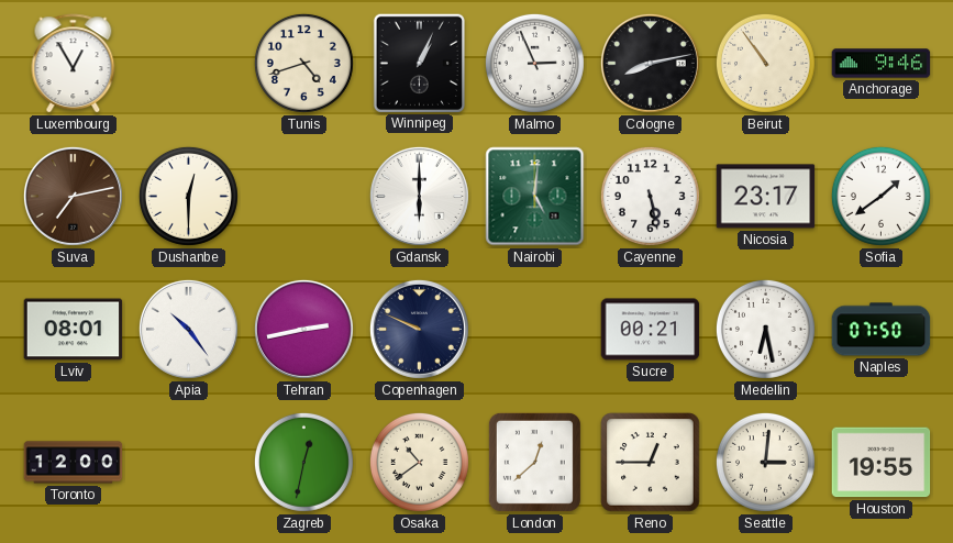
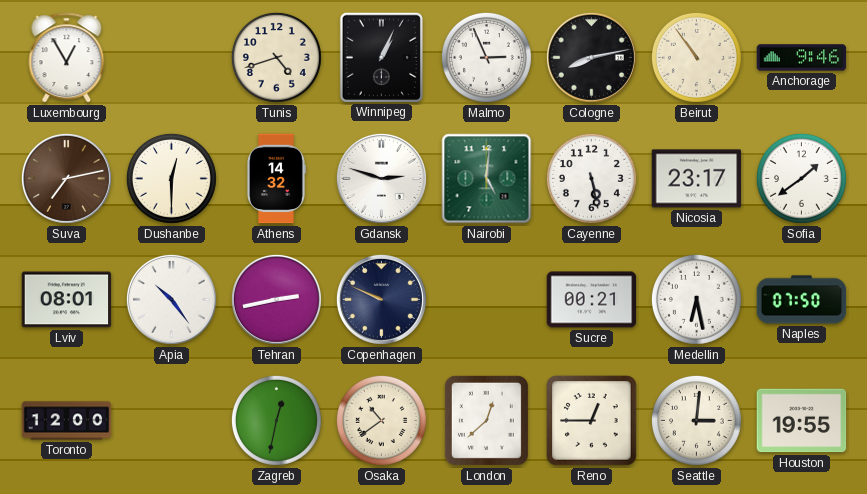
Athens: none -> 14:32
Gdansk: 6:00 -> 2:48
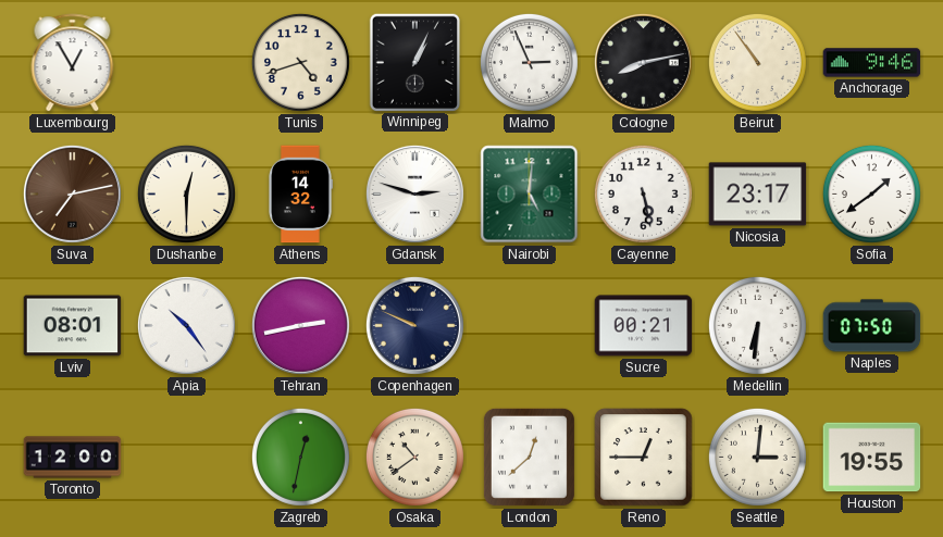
Medellin: 6:28 -> 6:31
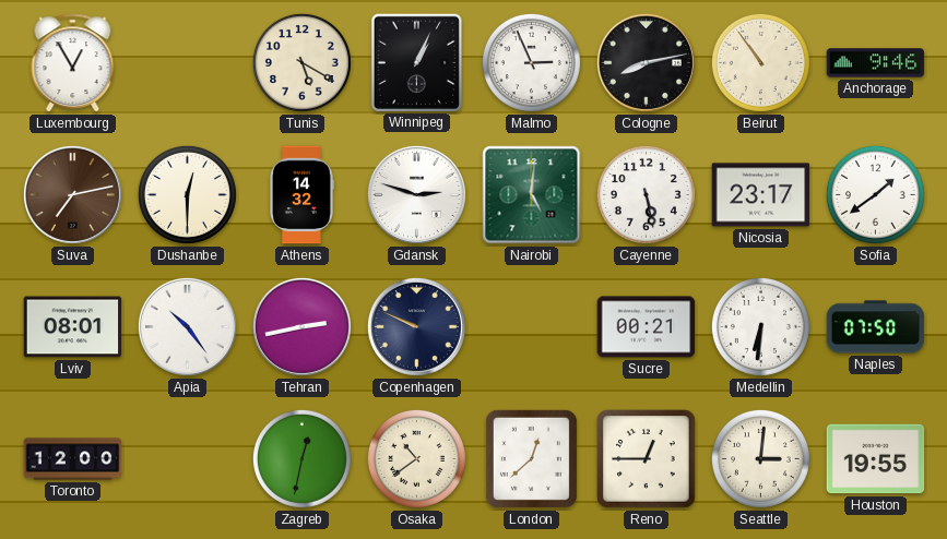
Tunis: 4:42 -> 5:20
